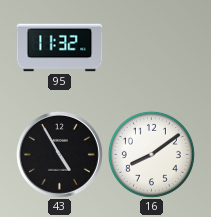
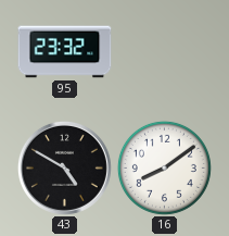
95: 11:32 -> 23:32
43: 4:55 -> 4:50
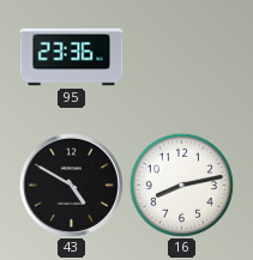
95: 23:32 -> 23:36
16: 8:09 -> 8:13
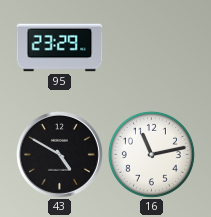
95: 23:36 -> 23:29
16: 8:13 -> 11:13
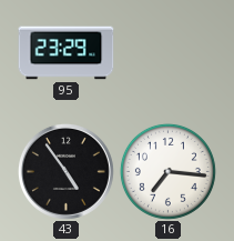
43: 4:50 -> 4:54
16: 11:13 -> 7:16
